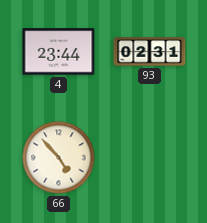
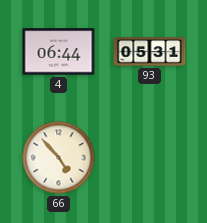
4: 23:44 -> 06:44
93: 02:31 -> 05:31
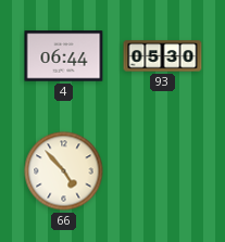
93: 05:31 -> 05:30
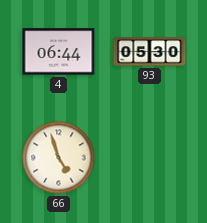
66: 4:53 -> 4:57
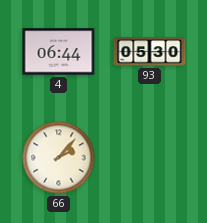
66: 4:57 -> 2:07
